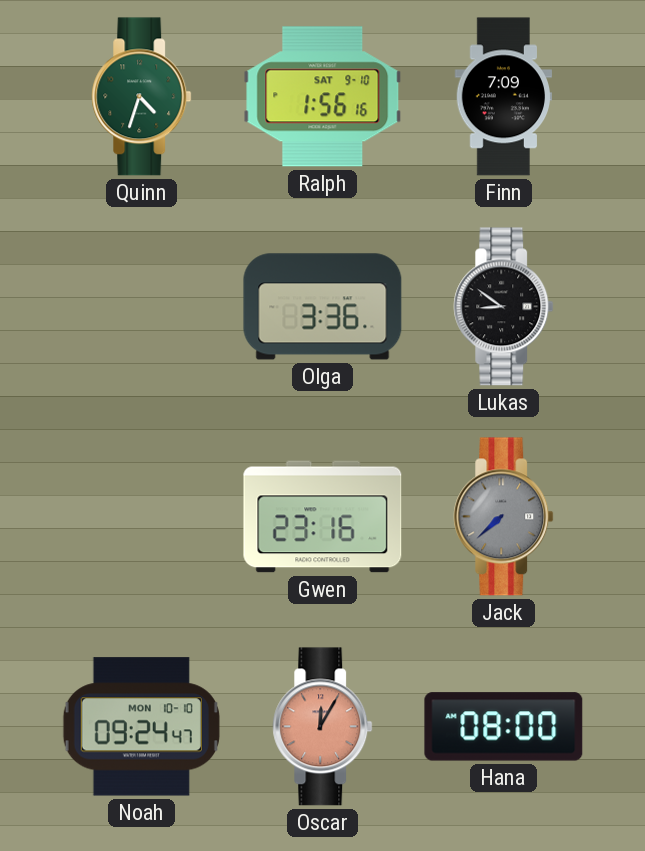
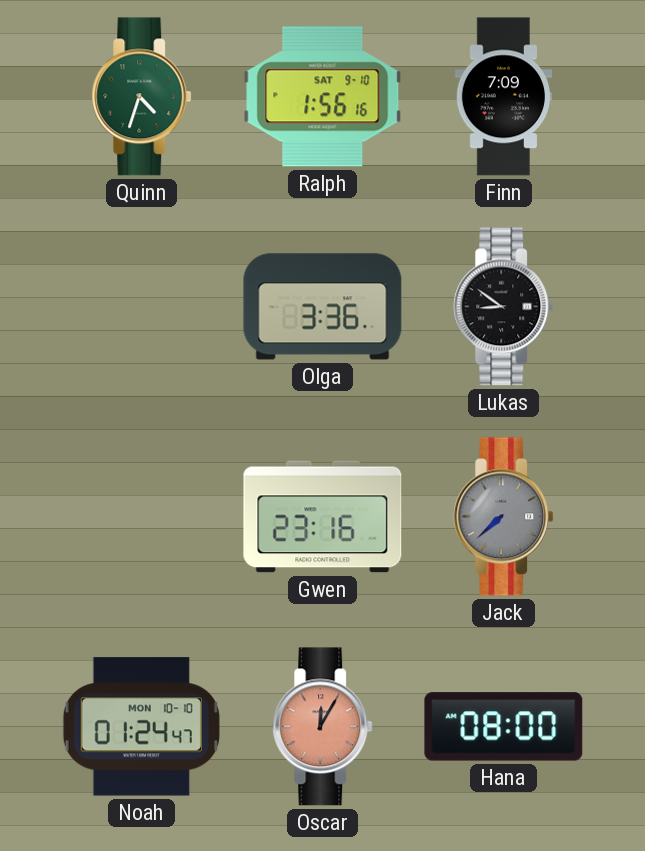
Noah: 09:24 -> 01:24
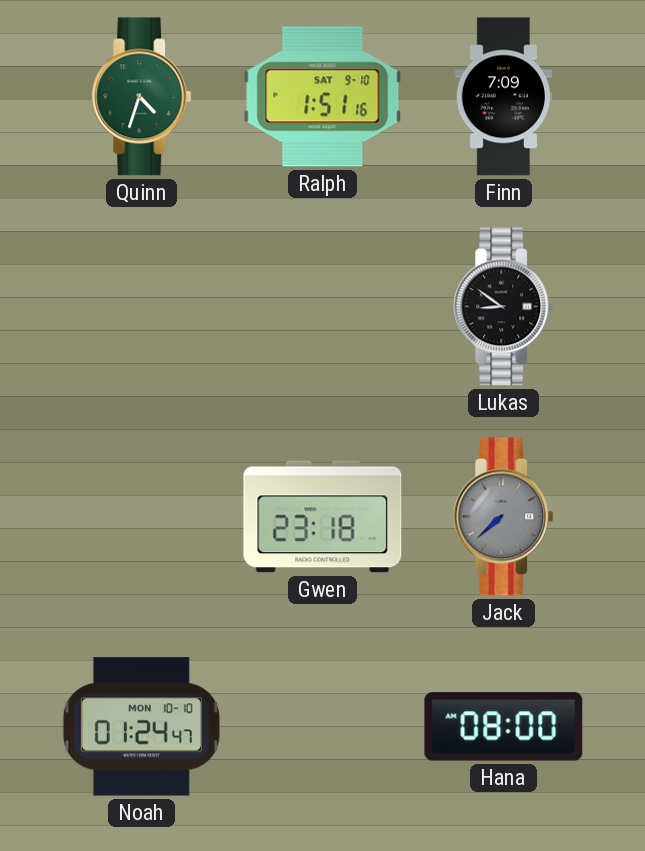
Ralph: 1:56 -> 1:51
Olga: 3:36 -> none
Gwen: 23:16 -> 23:18
Oscar: 12:05 -> none
